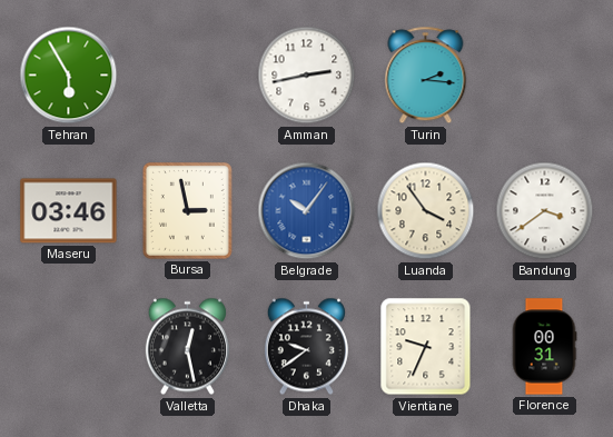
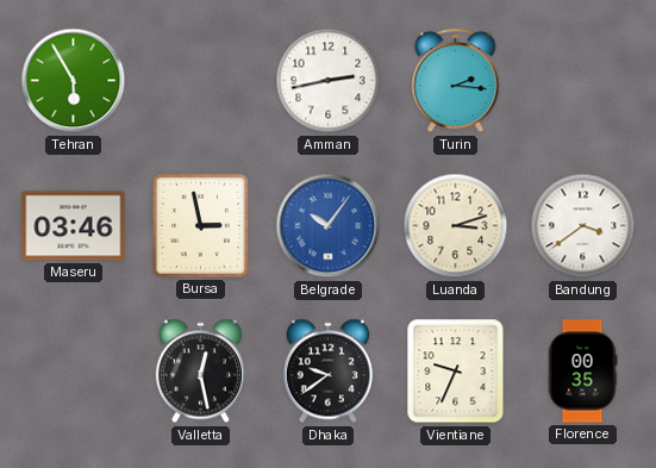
Luanda: 3:54 -> 3:12
Florence: 00:31 -> 00:35
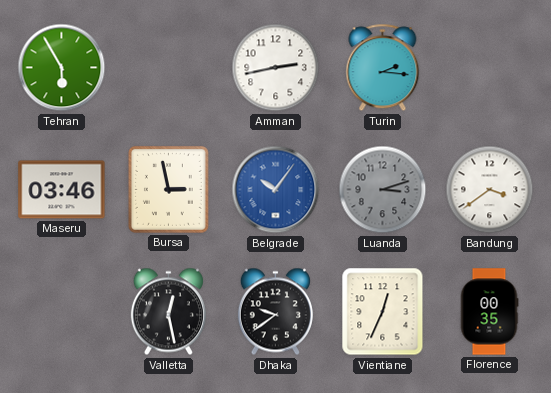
Luanda dial: cream -> grey
Vientiane: 9:34 -> 12:34
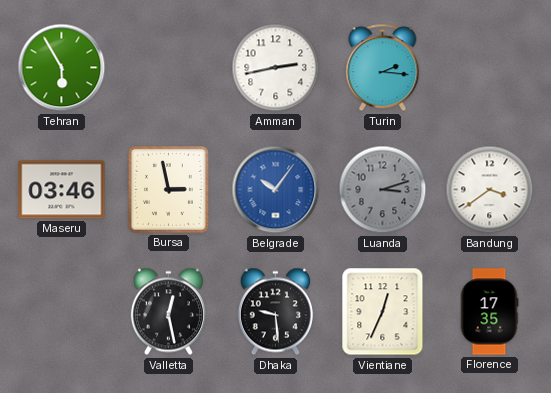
Dhaka: 9:39 -> 9:29
Florence: 00:35 -> 17:35
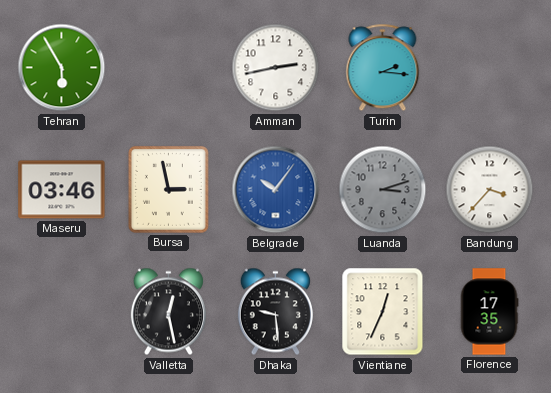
Bandung: 3:39 -> 3:37
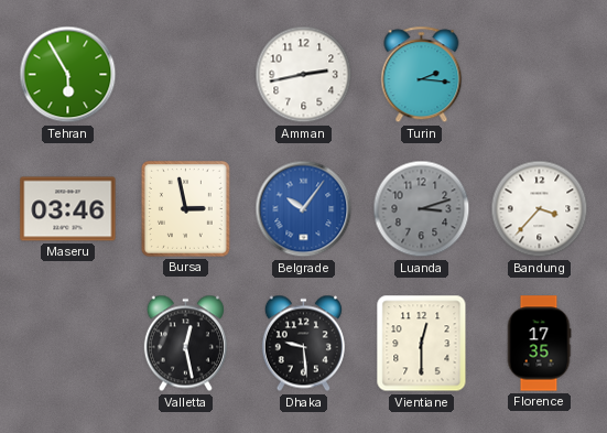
Vientiane: 12:34 -> 12:30
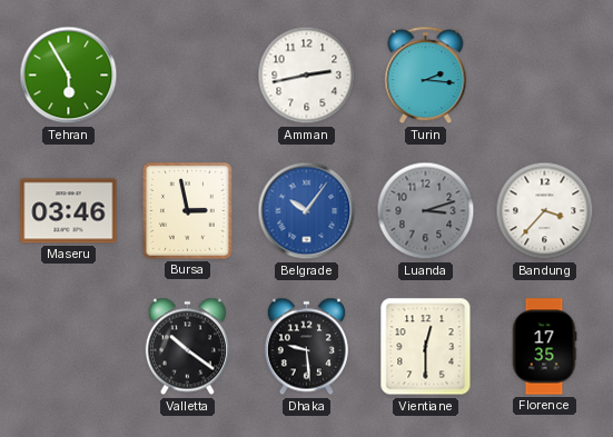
Valletta: 12:28 -> 10:21
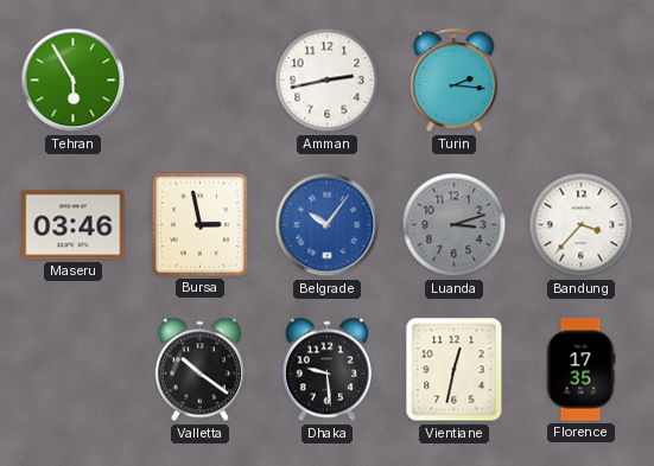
Vientiane: 12:30 -> 12:32
